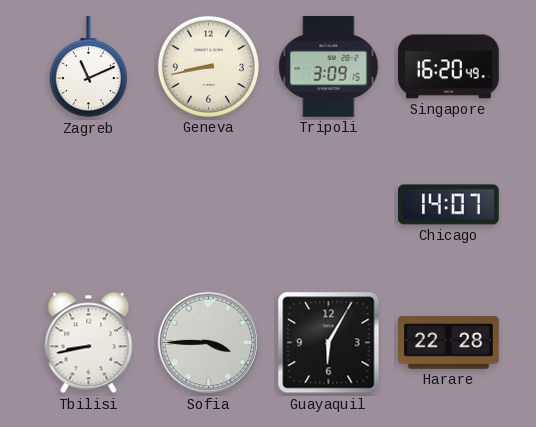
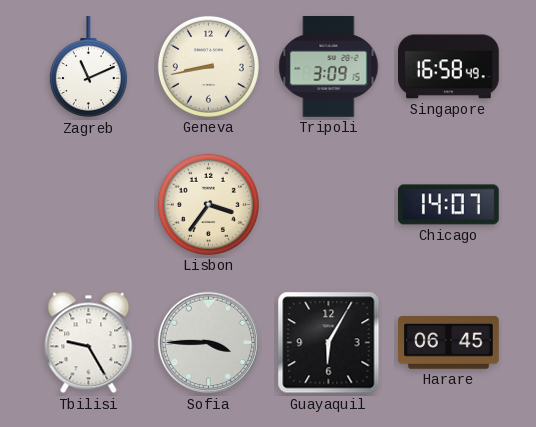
Singapore: 16:20 -> 16:58
Lisbon: none -> 3:36
Tbilisi: 8:43 -> 9:25
Harare: 22:28 -> 06:45
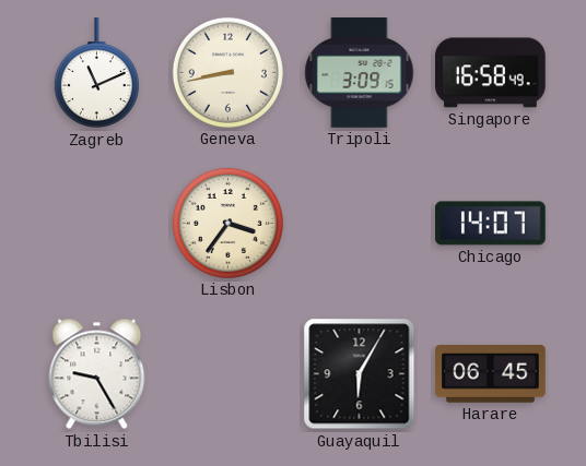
Sofia: 3:45 -> none
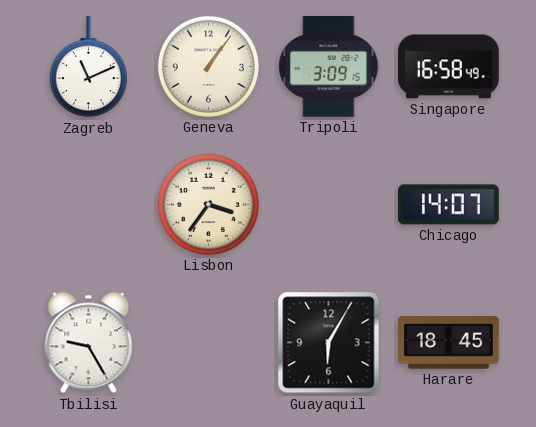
Geneva: 8:43 -> 1:06
Harare: 06:45 -> 18:45
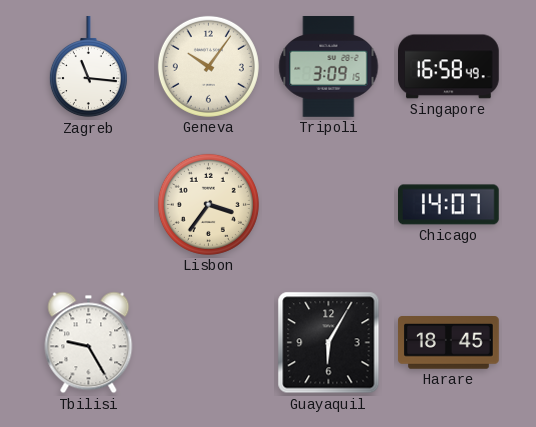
Zagreb: 11:11 -> 11:16
Geneva: 1:06 -> 10:06
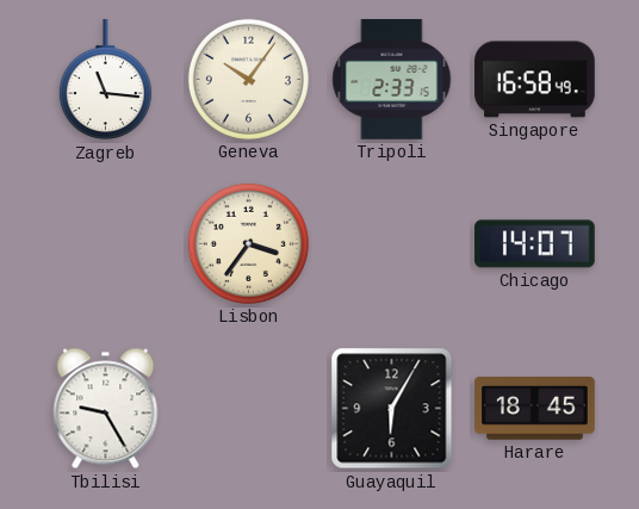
Tripoli: 3:09 -> 2:33
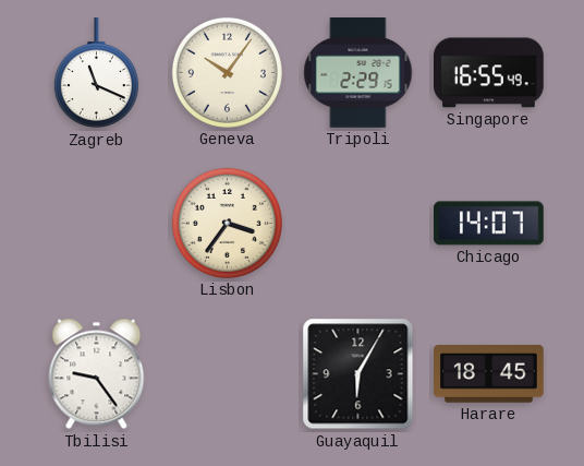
Zagreb: 11:16 -> 11:19
Tripoli: 2:33 -> 2:29
Singapore: 16:58 -> 16:55
Tbilisi: 9:25 -> 9:24
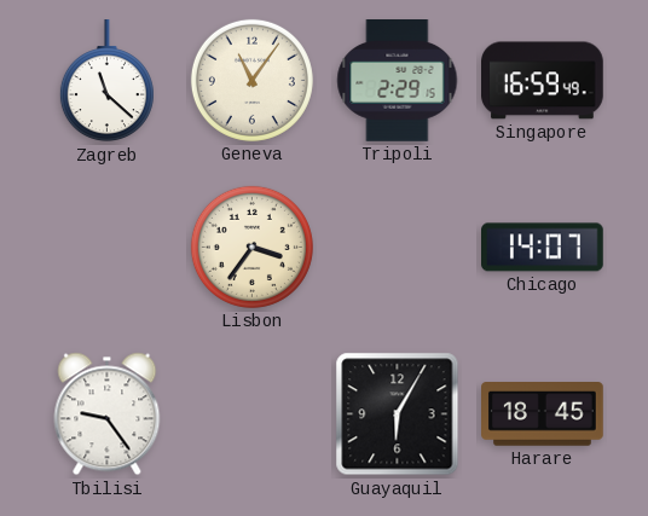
Zagreb: 11:19 -> 11:22
Geneva: 10:06 -> 11:06
Singapore: 16:55 -> 16:59
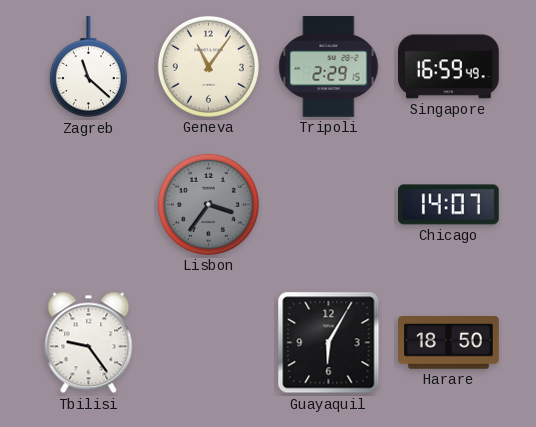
Lisbon dial: cream -> grey
Harare: 18:45 -> 18:50
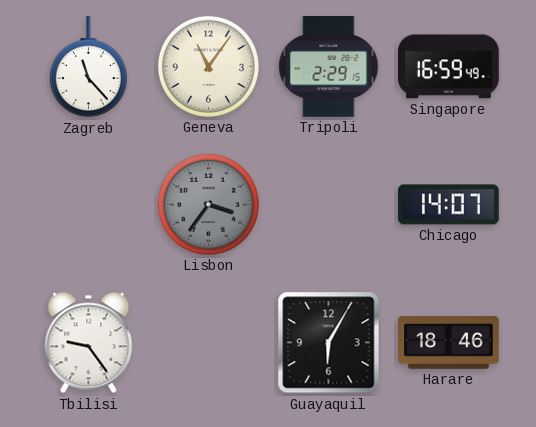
Zagreb: 11:22 -> 11:23
Harare: 18:50 -> 18:46
